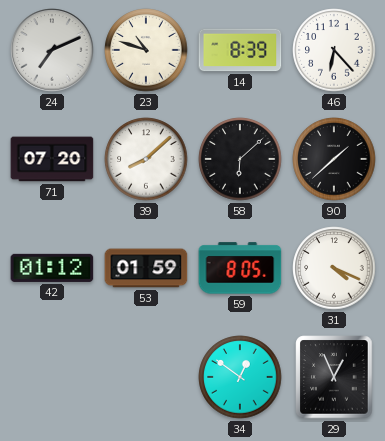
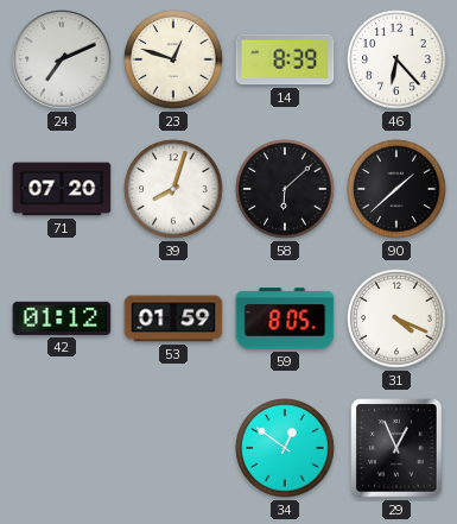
23: 10:48 -> 12:48
39: 8:08 -> 8:03
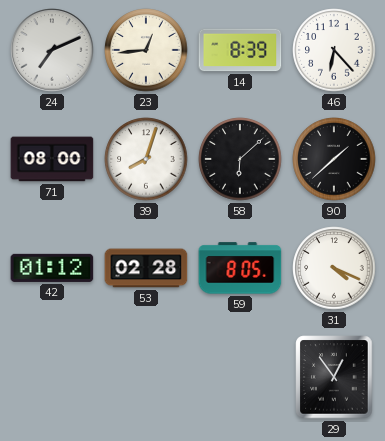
23: 12:48 -> 12:44
71: 07:20 -> 08:00
53: 01:59 -> 02:28
34: 12:51 -> none
29: 12:56 -> 12:54
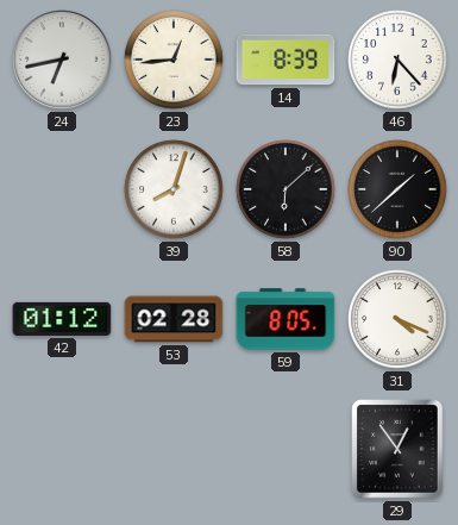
24: 7:11 -> 6:43
71: 08:00 -> none
